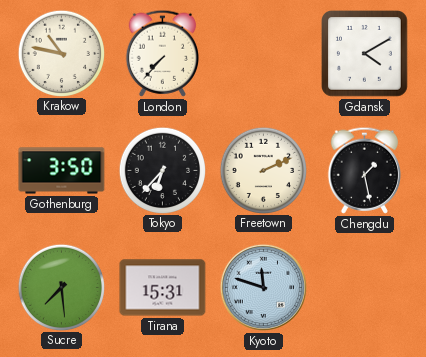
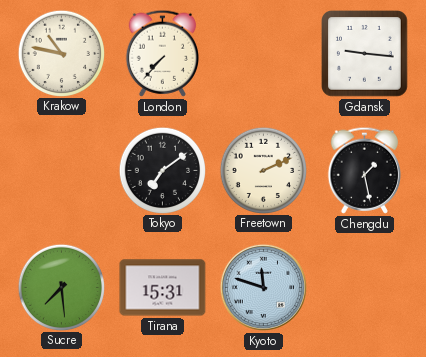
Gdansk: 4:10 -> 9:16
Gothenburg: 3:50 -> none
Tokyo: 6:37 -> 7:09
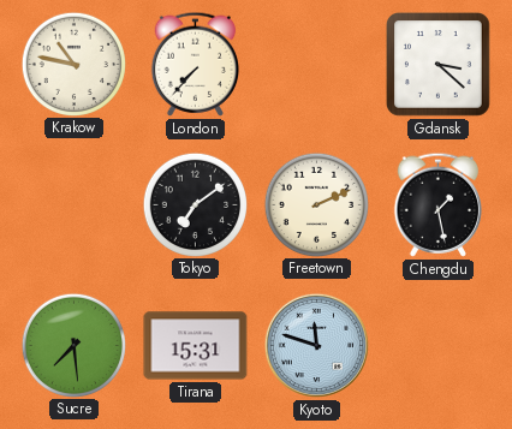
Gdansk: 9:16 -> 3:22
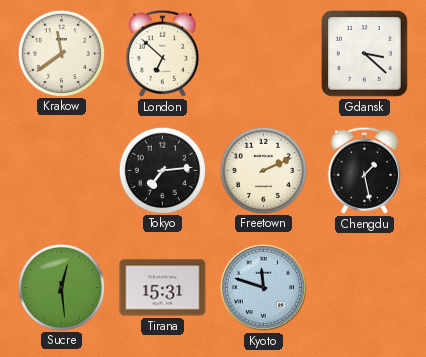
Krakow: 10:47 -> 11:39
London: 7:37 -> 6:52
Tokyo: 7:09 -> 7:14
Sucre: 7:29 -> 12:29
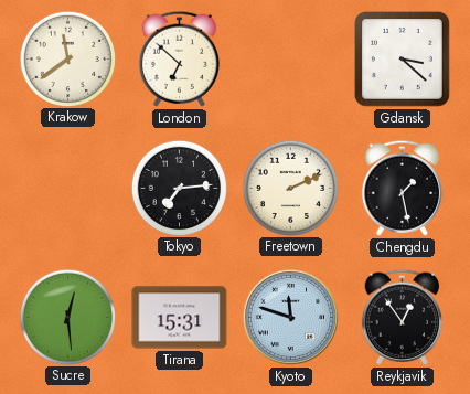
Reykjavik: none -> 12:54
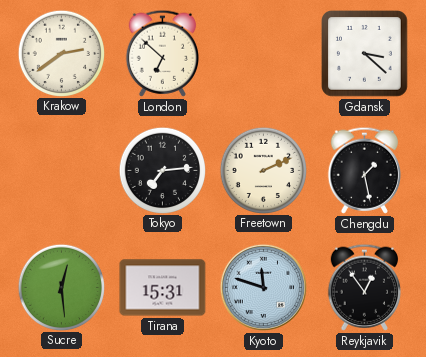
Krakow: 11:39 -> 2:39
